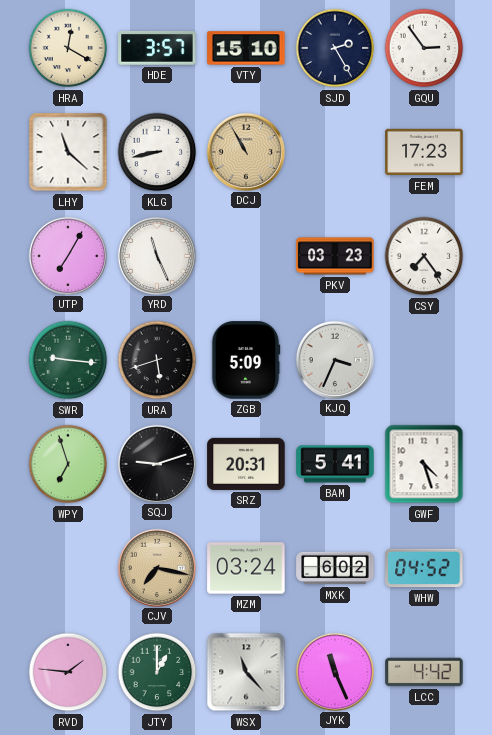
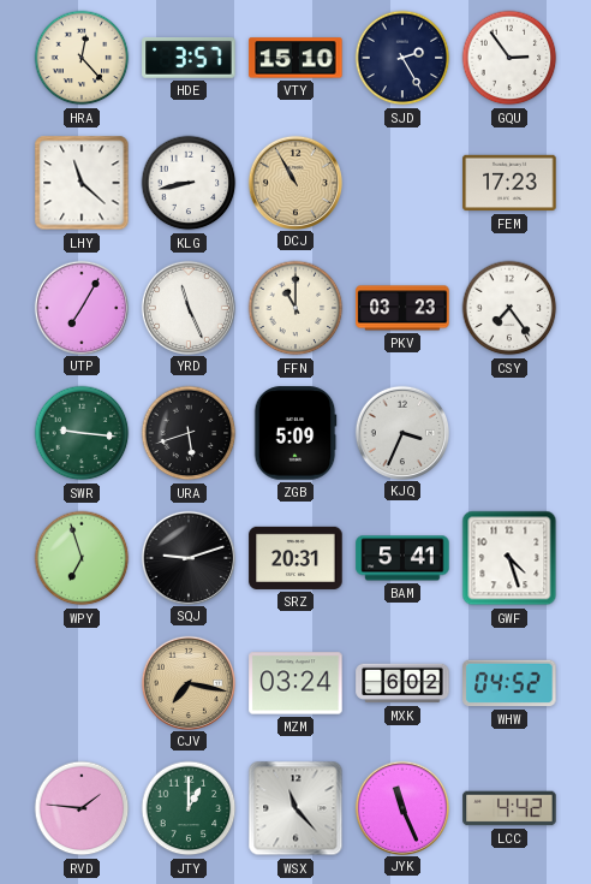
HRA: 12:20 -> 12:23
FFN: none -> 11:00
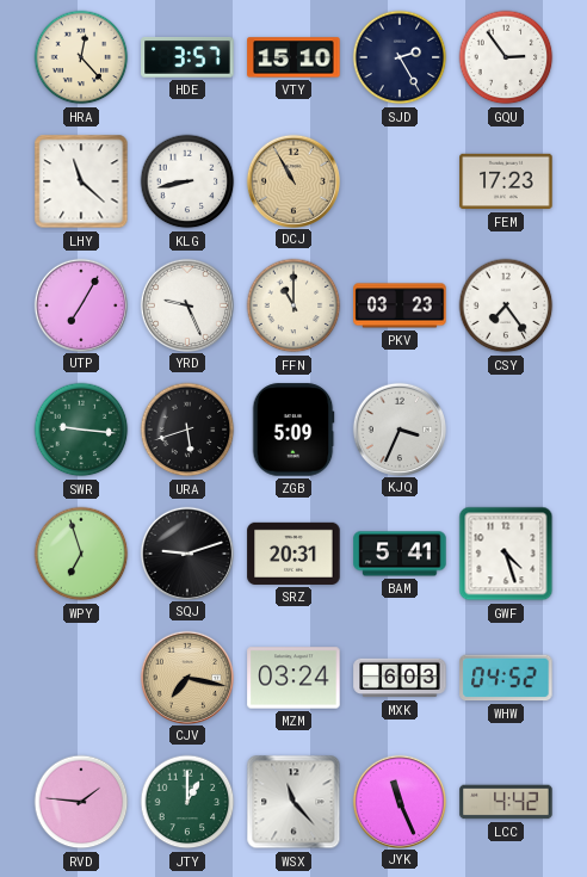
YRD: 11:26 -> 9:26
MXK: 6:02 -> 6:03
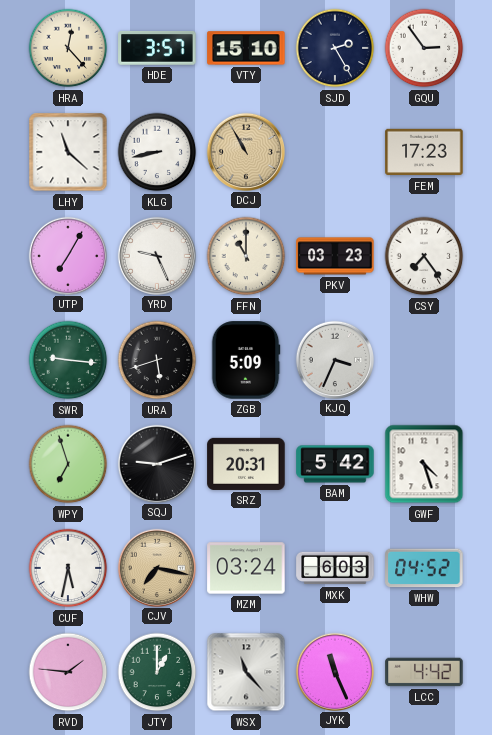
BAM: 5:41 -> 5:42
CUF: none -> 5:32
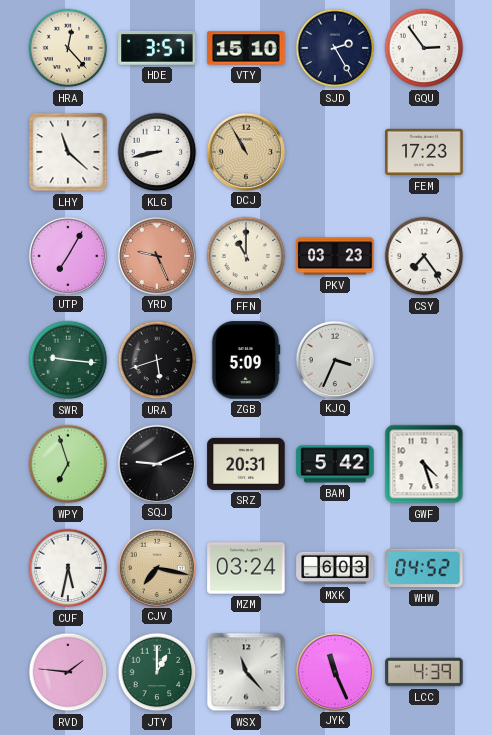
YRD dial: white -> salmon
SQJ: 9:12 -> 9:11
LCC: 4:42 -> 4:39
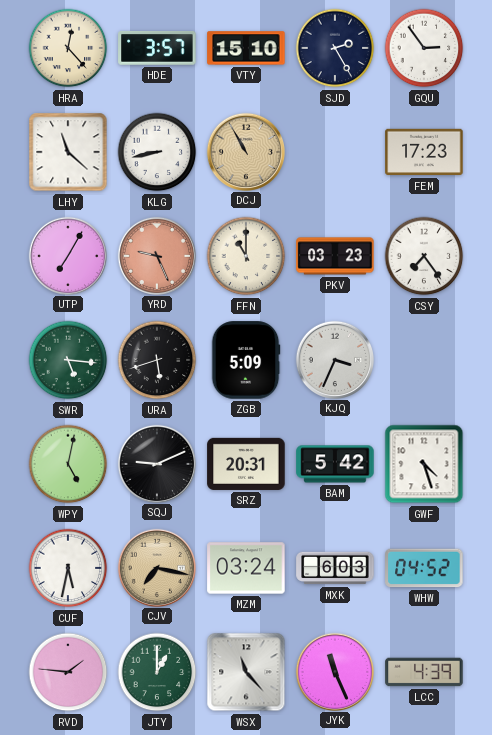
SWR: 9:16 -> 5:16
WPY: 6:57 -> 5:02
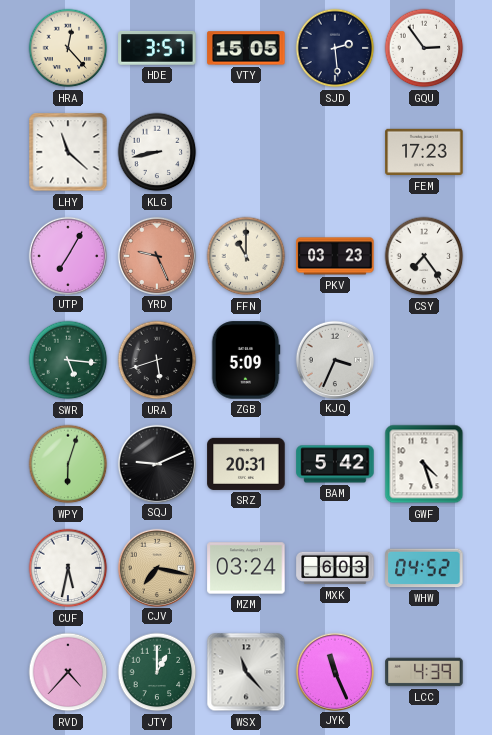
VTY: 15:10 -> 15:05
SJD: 2:25 -> 2:29
DCJ: 10:55 -> none
WPY: 5:02 -> 6:03
RVD: 1:46 -> 4:37
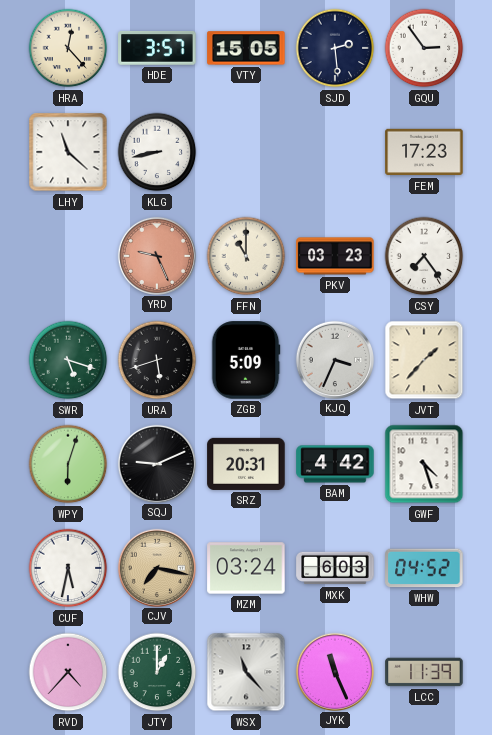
UTP: 7:05 -> none
SWR: 5:16 -> 5:18
JVT: none -> 1:37
BAM: 5:42 -> 4:42
LCC: 4:39 -> 11:39
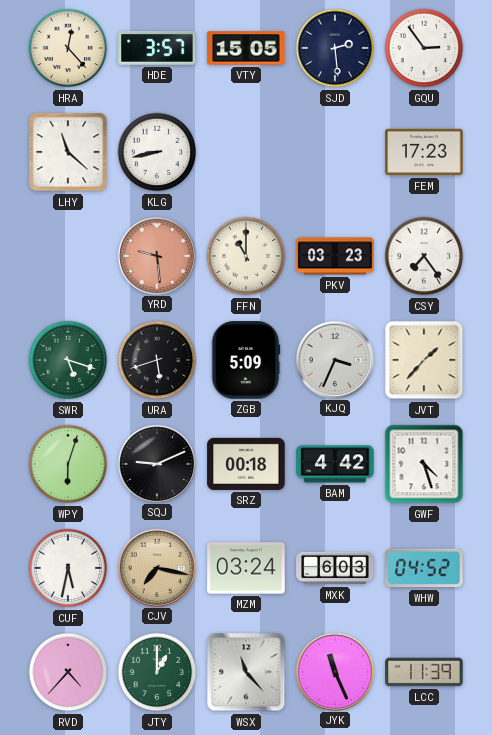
YRD: 9:26 -> 9:29
SRZ: 20:31 -> 00:18
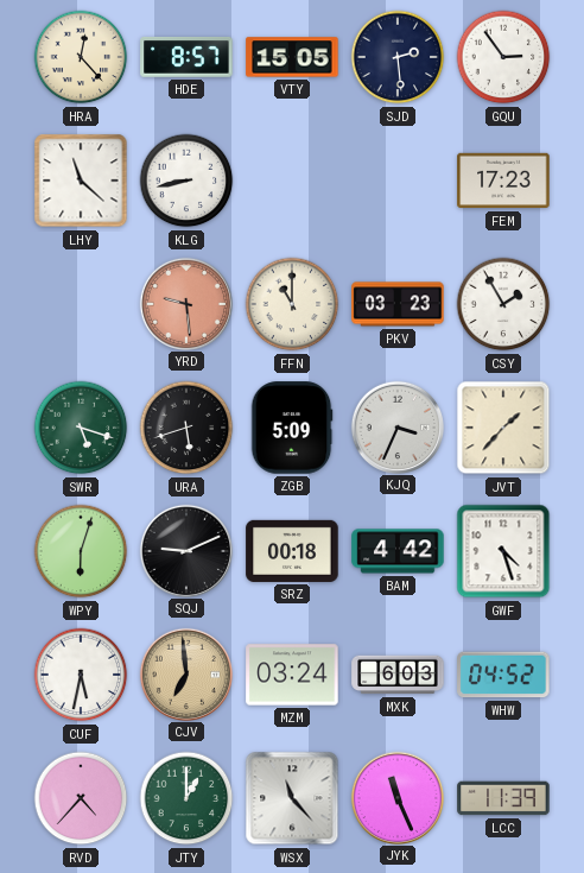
HDE: 3:57 -> 8:57
CSY: 7:24 -> 1:55
CJV: 7:17 -> 6:59
